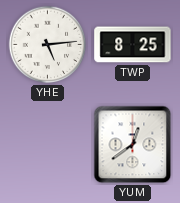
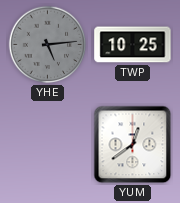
YHE dial: white -> grey
TWP: 8:25 -> 10:25
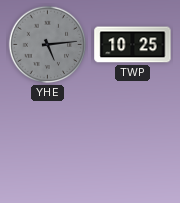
YUM: 12:39 -> none
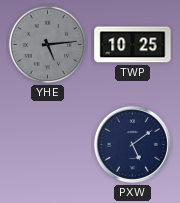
PXW: none -> 5:09
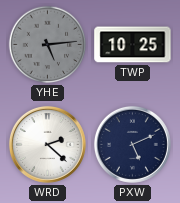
WRD: none -> 2:22
PXW: 5:09 -> 5:11
